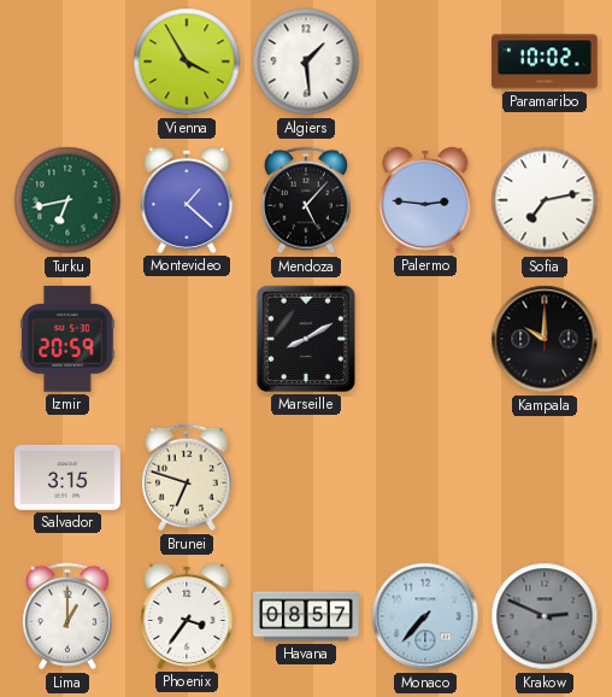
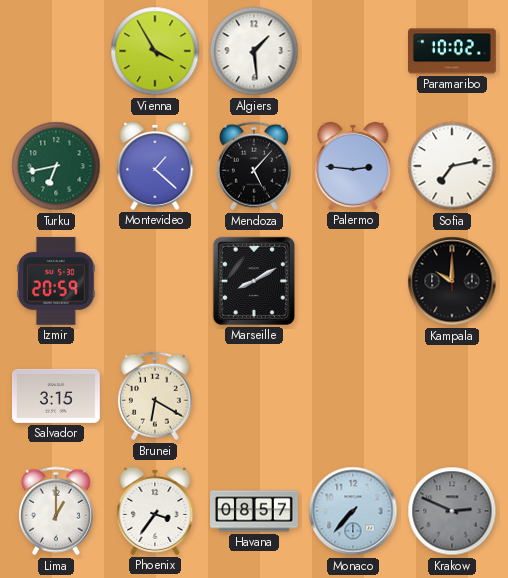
Brunei: 6:48 -> 6:20
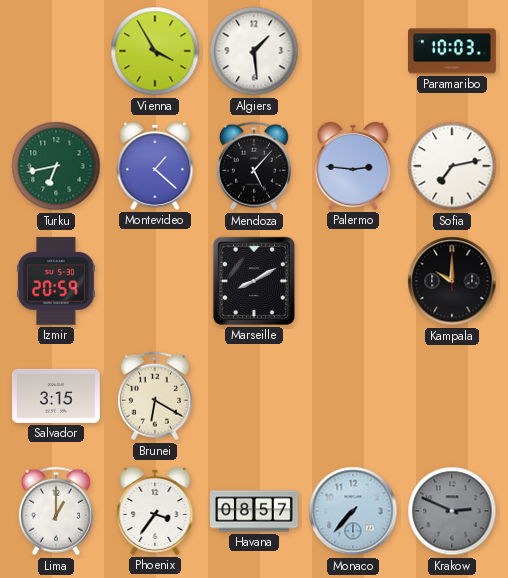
Paramaribo: 10:02 -> 10:03
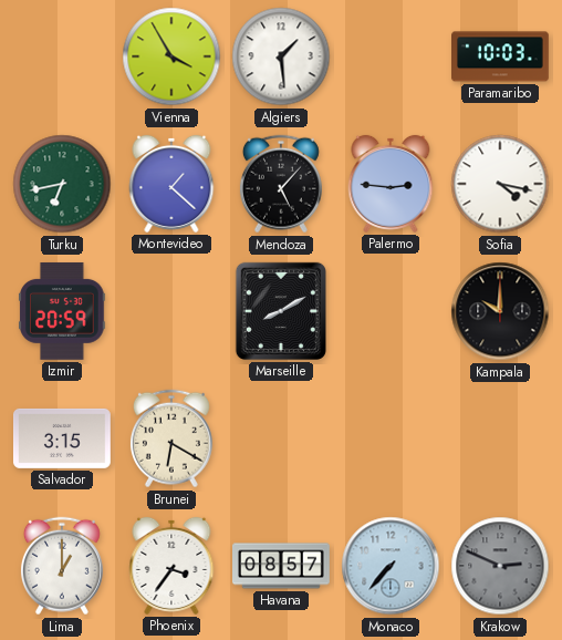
Sofia: 7:13 -> 4:17
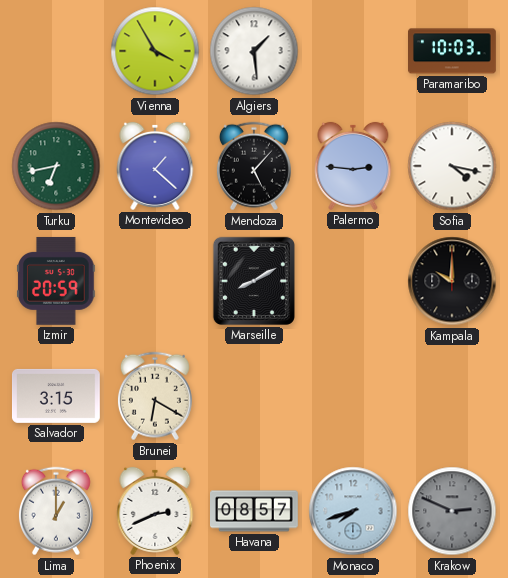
Phoenix: 3:36 -> 2:41
Monaco: 7:37 -> 7:42
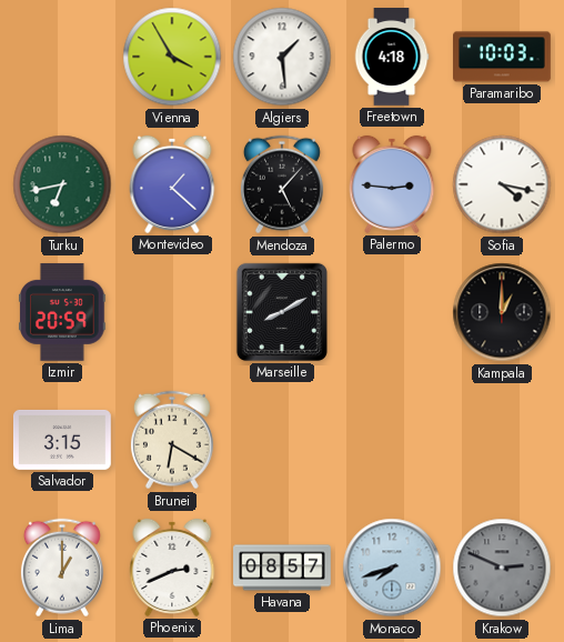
Freetown: none -> 4:18
Kampala: 10:00 -> 1:00
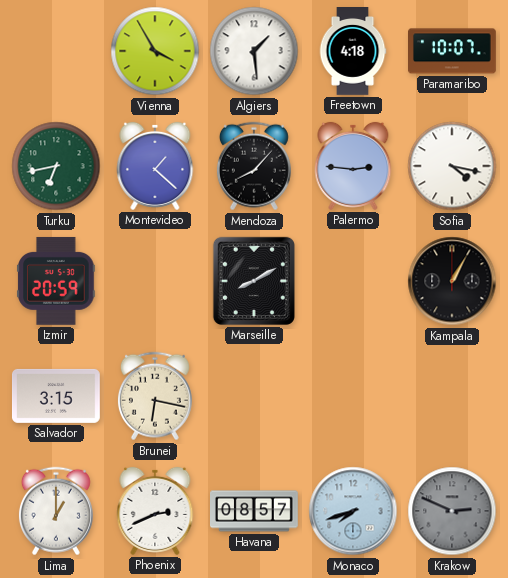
Paramaribo: 10:03 -> 10:07
Mendoza: 5:07 -> 8:07
Kampala: 1:00 -> 1:05
Brunei: 6:20 -> 6:17
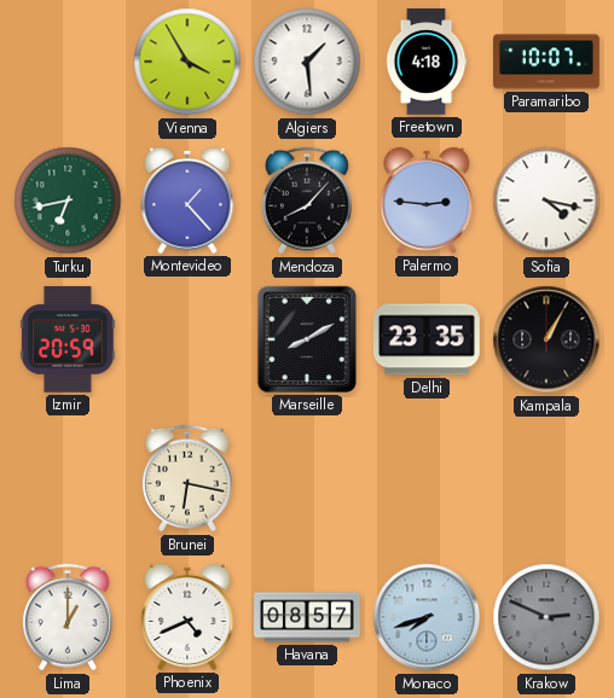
Montevideo: 1:22 -> 1:23
Delhi: none -> 23:35
Salvador: 3:15 -> none
Phoenix: 2:41 -> 4:41
